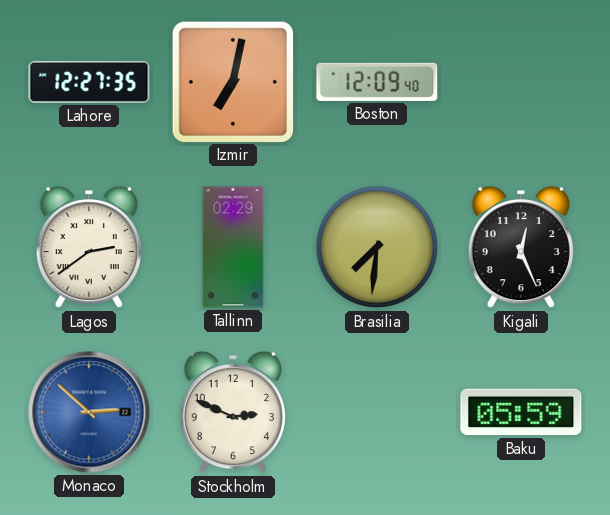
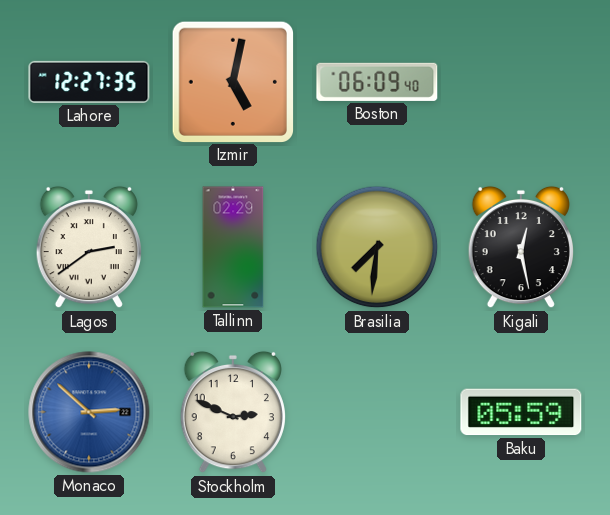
Izmir: 7:02 -> 5:02
Boston: 12:09 -> 06:09
Kigali: 12:26 -> 12:28
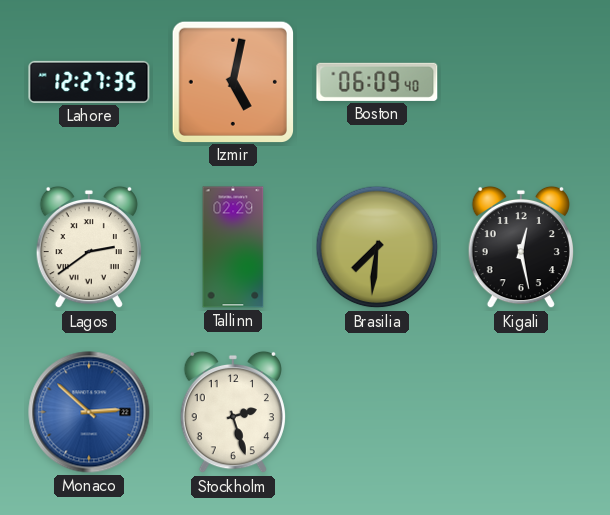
Stockholm: 2:49 -> 2:27
Baku: 05:59 -> none
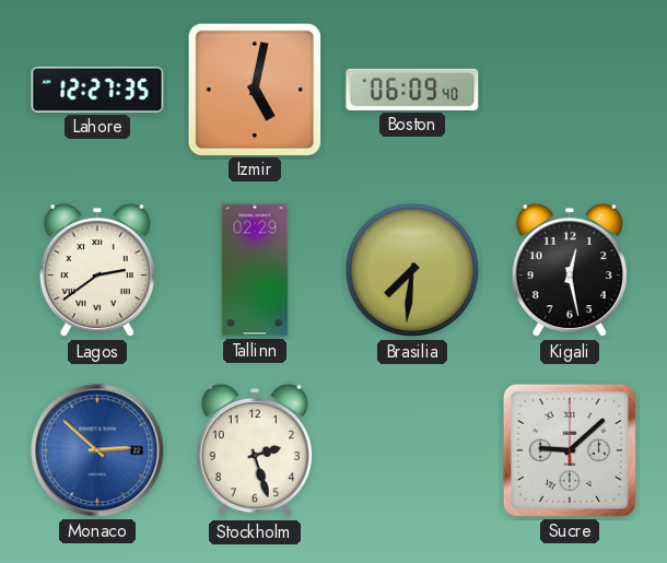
Sucre: none -> 9:08
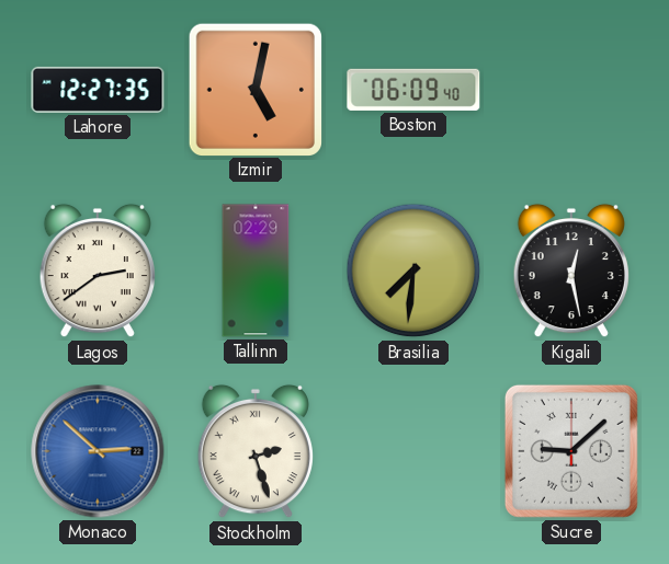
Stockholm numerals: Arabic -> Roman
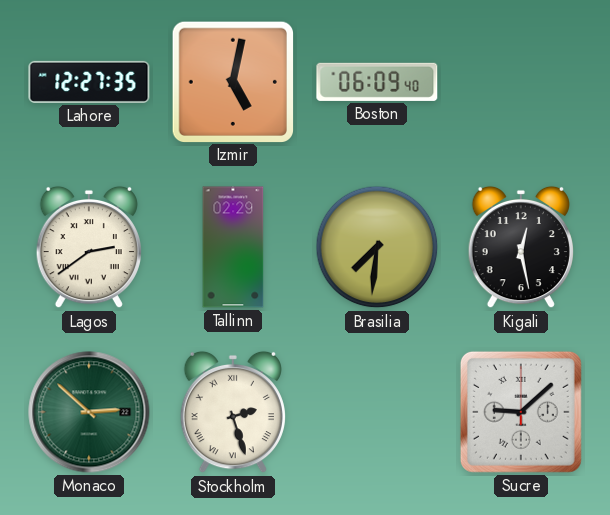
Monaco dial: blue -> green
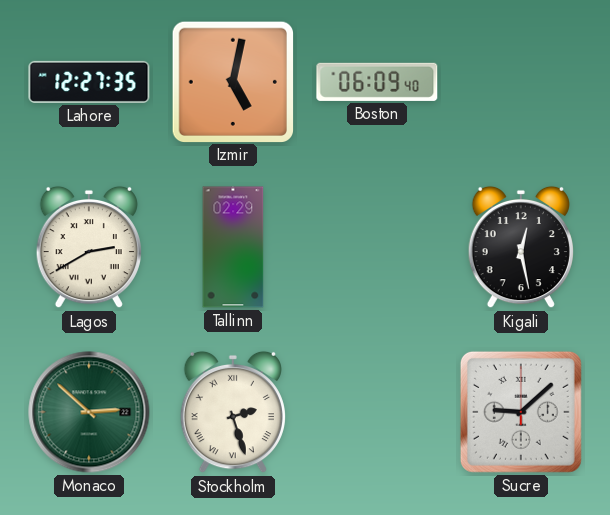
Lagos: 2:39 -> 2:40
Brasilia: 7:31 -> none
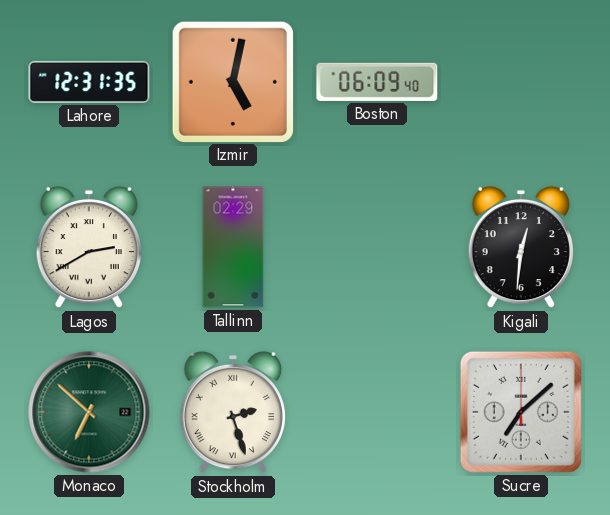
Lahore: 12:27 -> 12:31
Kigali: 12:28 -> 12:31
Monaco: 2:52 -> 6:52
Sucre: 9:08 -> 7:08
